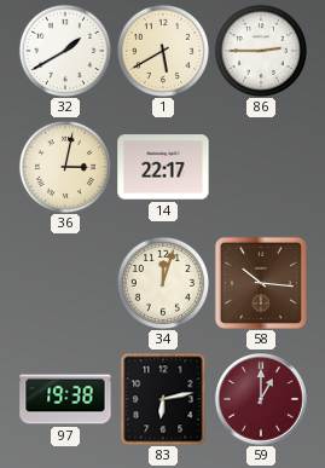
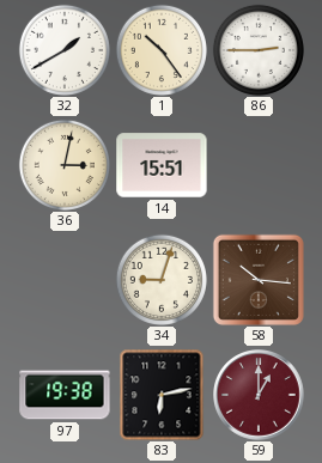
1: 5:40 -> 10:24
14: 22:17 -> 15:51
34: 12:03 -> 9:03
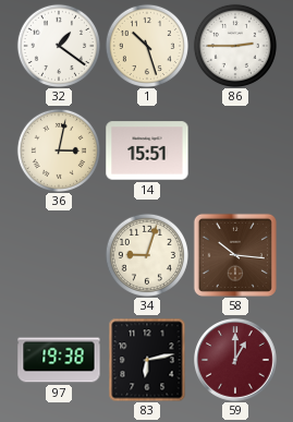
32: 1:40 -> 1:21
1: 10:24 -> 10:27
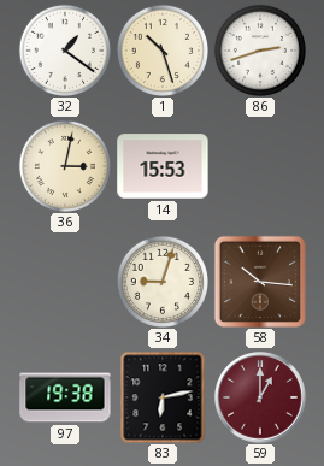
86: 2:45 -> 2:42
14: 15:51 -> 15:53
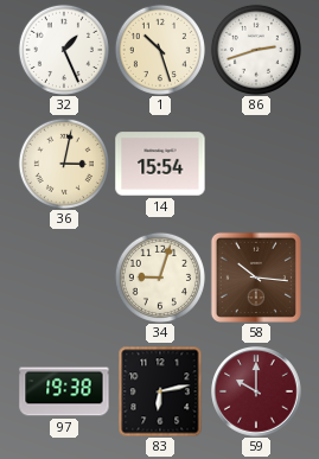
32: 1:21 -> 1:26
14: 15:53 -> 15:54
59: 1:00 -> 10:00
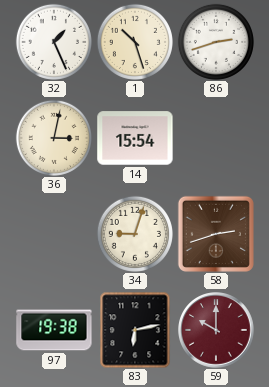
58: 10:16 -> 2:42
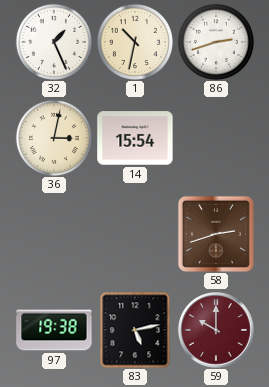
1: 10:27 -> 10:32
34: 9:03 -> none
83: 6:13 -> 5:13
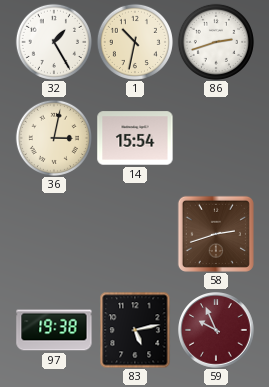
32: 1:26 -> 1:25
59: 10:00 -> 9:56
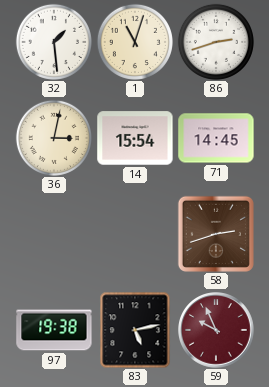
32: 1:25 -> 1:29
1: 10:32 -> 11:03
71: none -> 14:45
